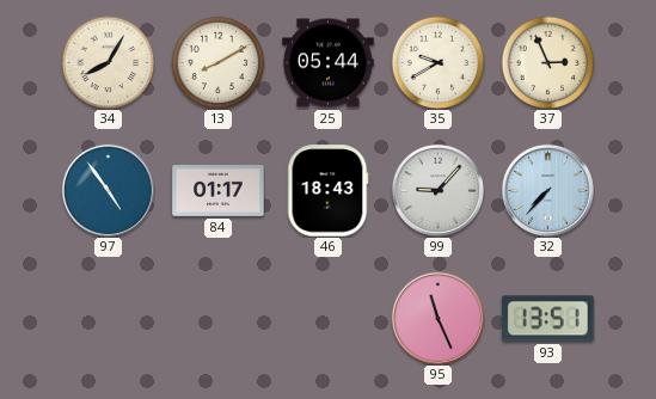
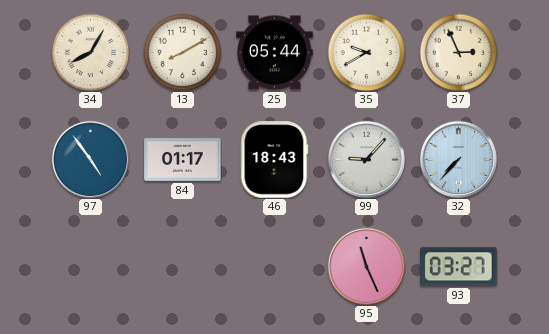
93: 13:51 -> 03:27
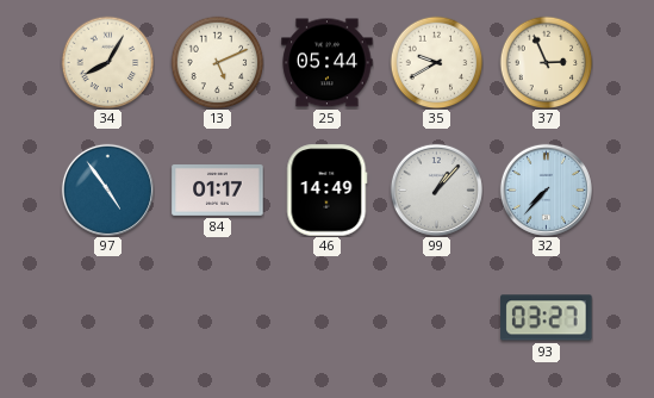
13: 8:10 -> 5:11
46: 18:43 -> 14:49
99: 9:07 -> 1:07
95: 11:26 -> none
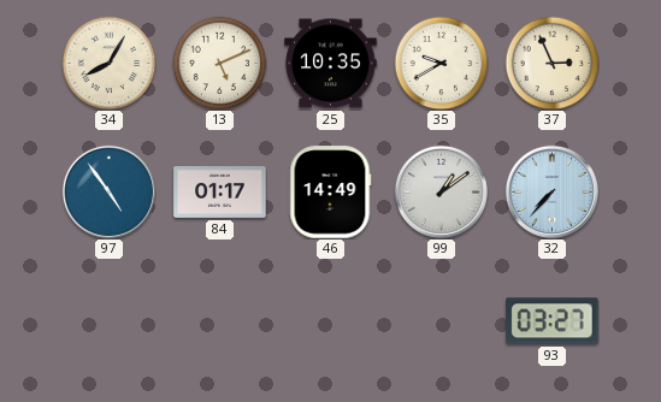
25: 05:44 -> 10:35
99: 1:07 -> 1:09
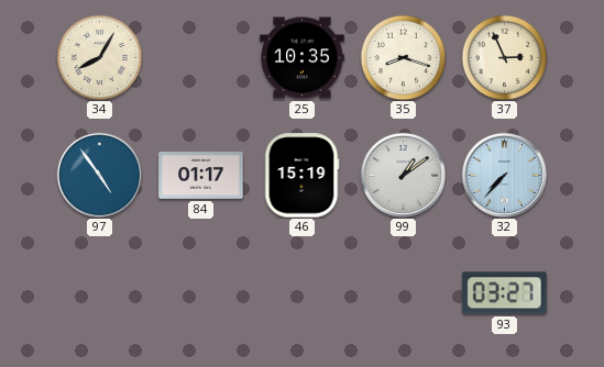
13: 5:11 -> none
35: 9:40 -> 8:18
46: 14:49 -> 15:19
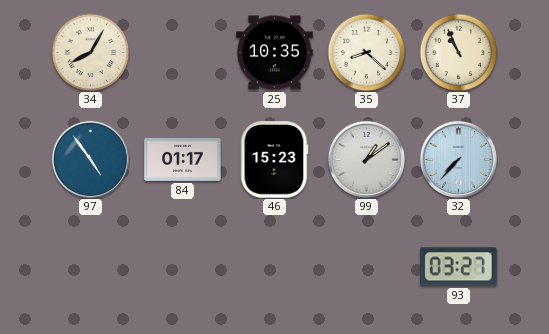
35: 8:18 -> 8:22
37: 2:56 -> 10:56
46: 15:19 -> 15:23
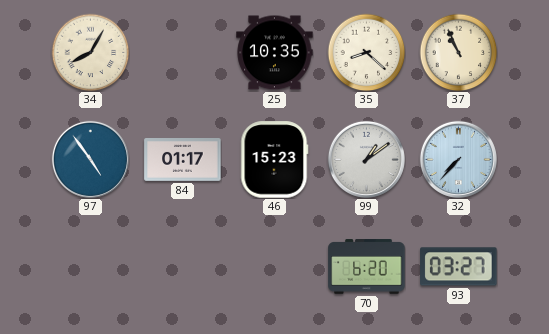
70: none -> 6:20
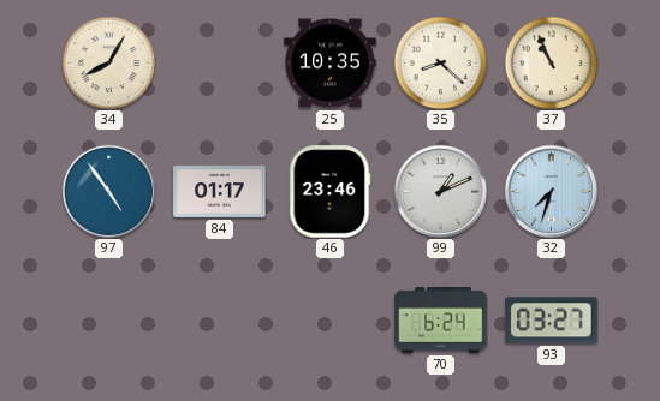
46: 15:23 -> 23:46
99: 1:09 -> 1:11
32: 7:37 -> 7:33
70: 6:20 -> 6:24
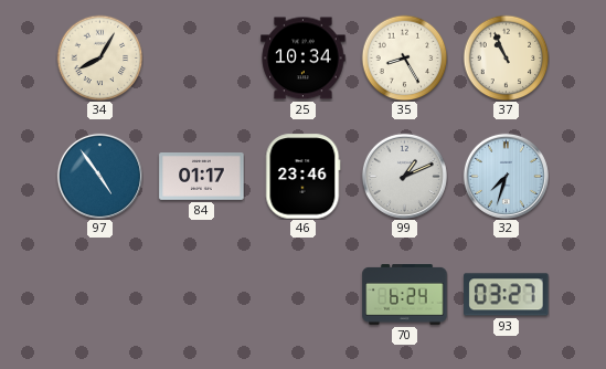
25: 10:35 -> 10:34
35: 8:22 -> 8:25
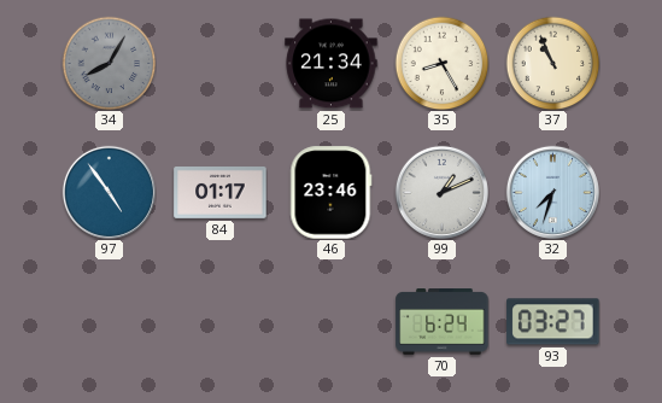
34 dial: cream -> grey
25: 10:34 -> 21:34
